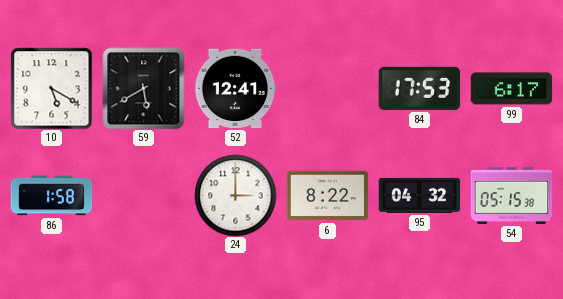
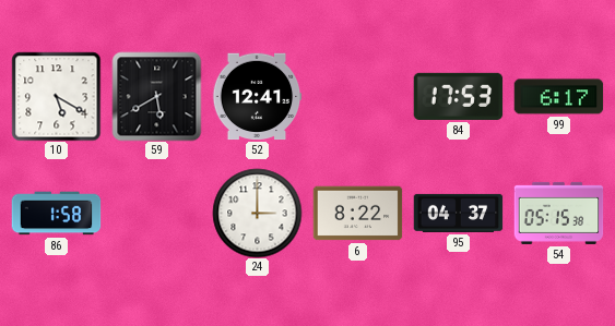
95: 04:32 -> 04:37
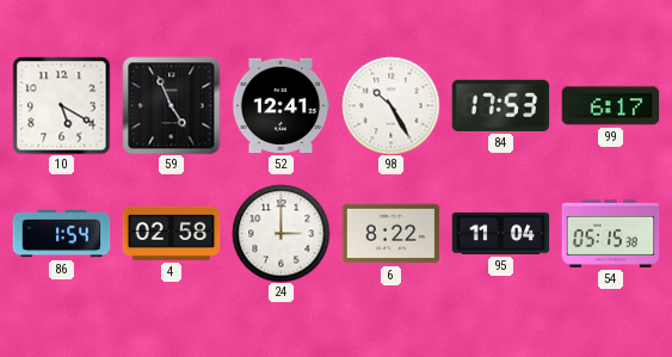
59: 5:40 -> 4:56
98: none -> 10:25
86: 1:58 -> 1:54
4: none -> 02:58
95: 04:37 -> 11:04
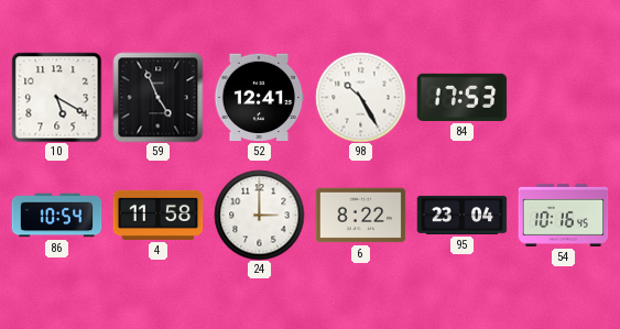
99: 6:17 -> none
86: 1:54 -> 10:54
4: 02:58 -> 11:58
95: 11:04 -> 23:04
54: 05:15 -> 10:16
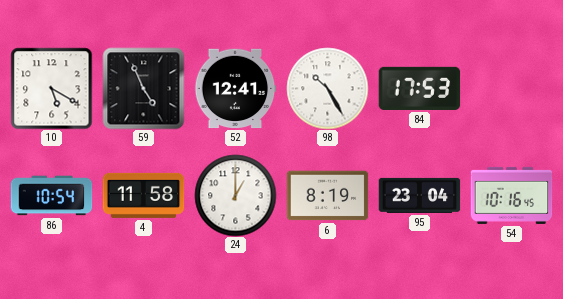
24: 3:00 -> 1:00
6: 8:22 -> 8:19
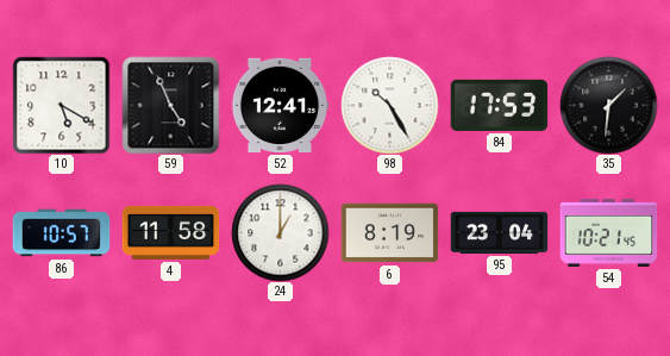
35: none -> 1:31
86: 10:54 -> 10:57
54: 10:16 -> 10:21
